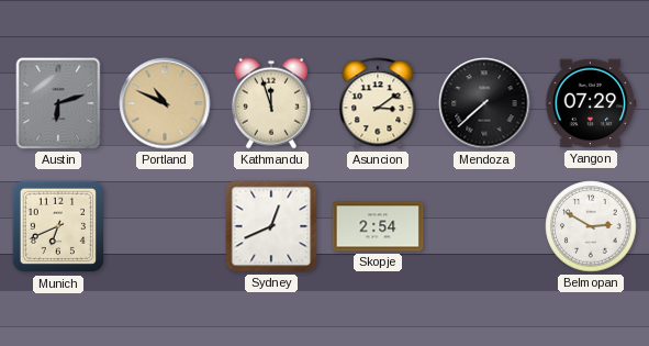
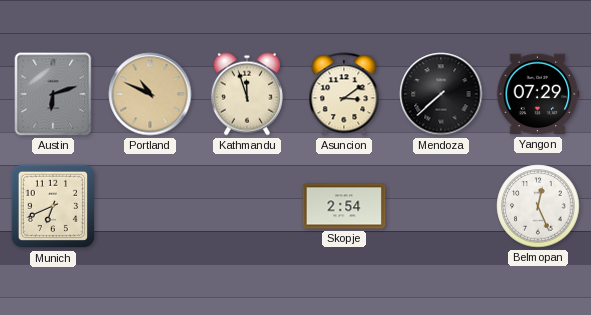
Sydney: 12:41 -> none
Belmopan: 2:50 -> 12:26
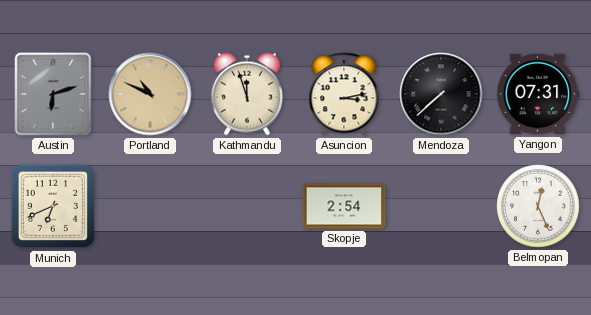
Asuncion: 3:09 -> 3:13
Yangon: 07:29 -> 07:31
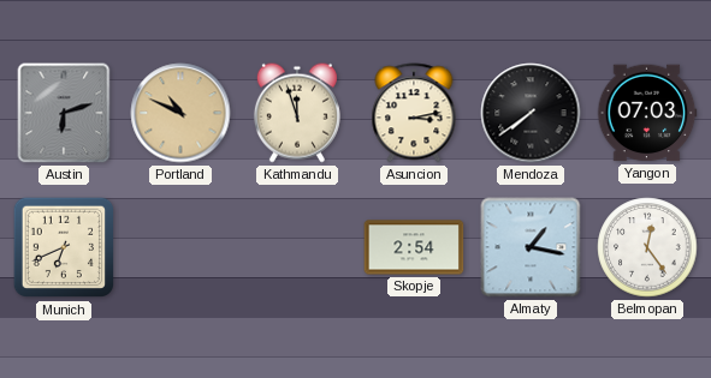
Mendoza: 7:38 -> 7:39
Yangon: 07:31 -> 07:03
Almaty: none -> 1:17
Belmopan: 12:26 -> 12:24
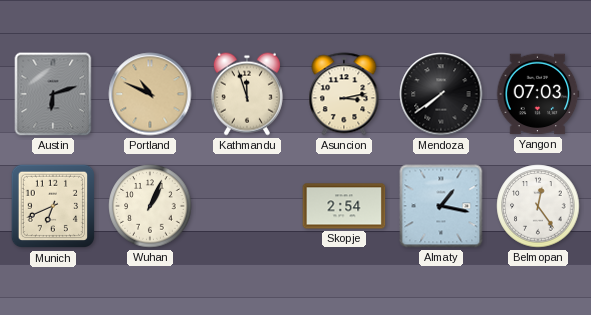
Wuhan: none -> 1:04
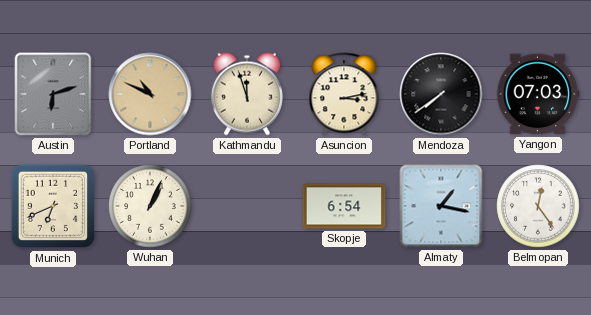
Skopje: 2:54 -> 6:54
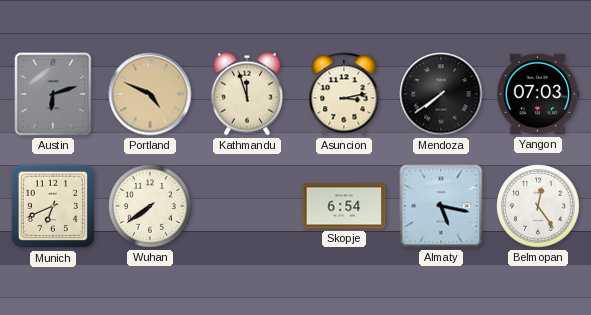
Portland: 10:49 -> 4:49
Wuhan: 1:04 -> 7:39
Almaty: 1:17 -> 5:17
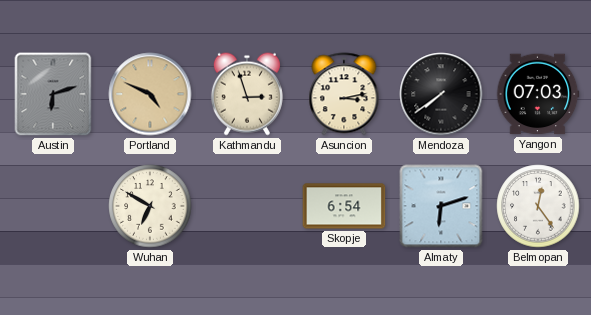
Kathmandu: 11:57 -> 2:57
Munich: 6:41 -> none
Wuhan: 7:39 -> 6:50
Almaty: 5:17 -> 6:12
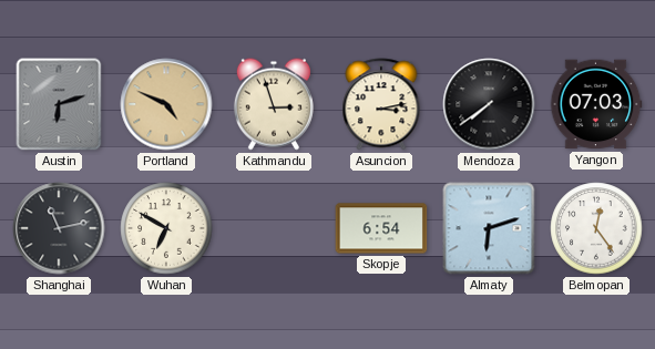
Shanghai: none -> 11:13
